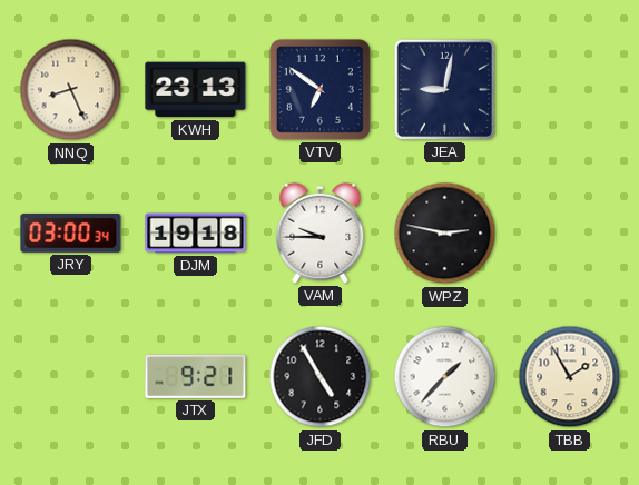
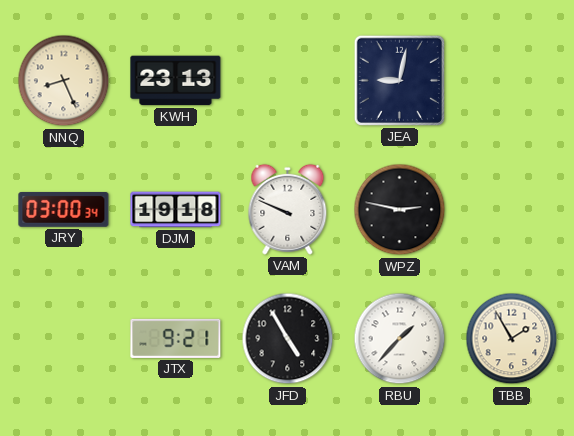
VTV: 6:51 -> none
VAM: 9:45 -> 9:49
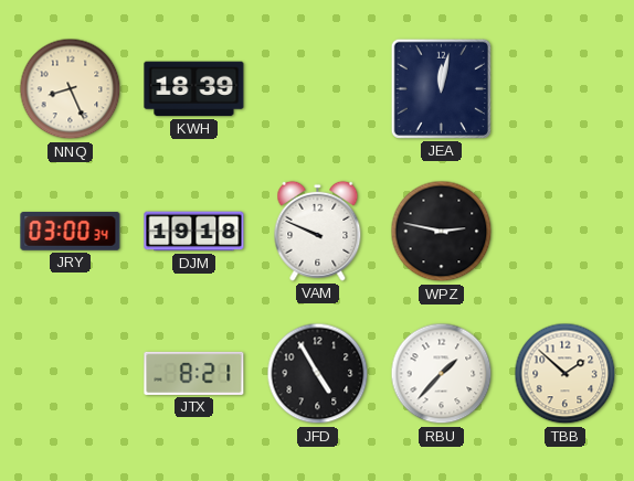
KWH: 23:13 -> 18:39
JEA: 9:02 -> 12:02
JTX: 9:21 -> 8:21
TBB: 1:55 -> 1:52
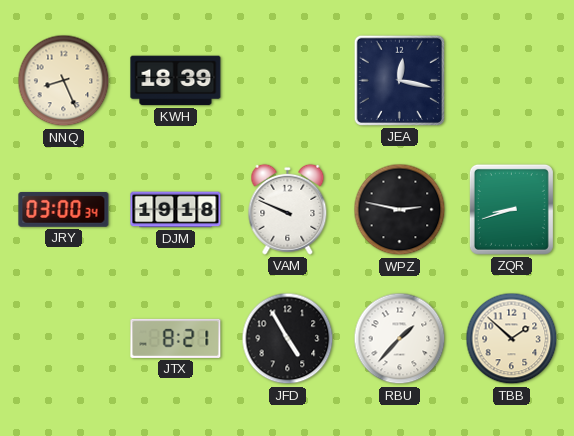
JEA: 12:02 -> 12:17
ZQR: none -> 8:42
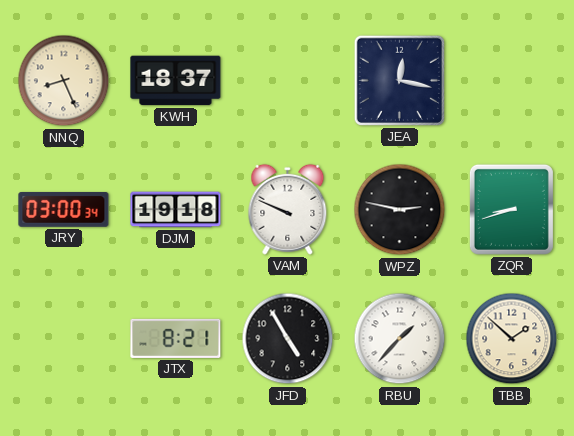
KWH: 18:39 -> 18:37
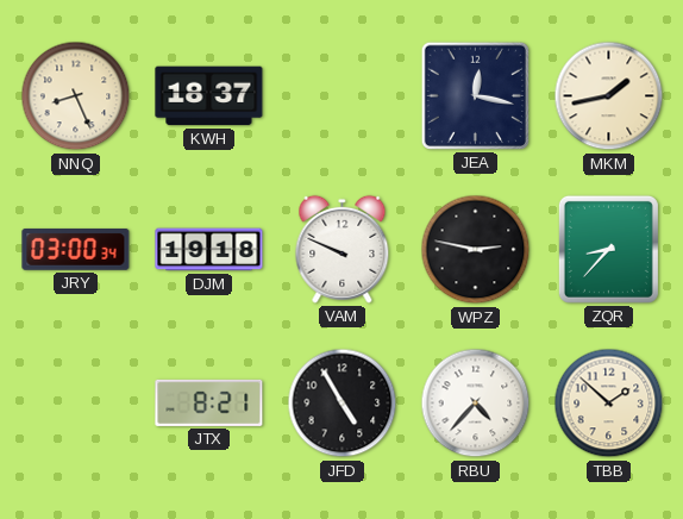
MKM: none -> 1:43
ZQR: 8:42 -> 8:37
RBU: 1:37 -> 4:37
